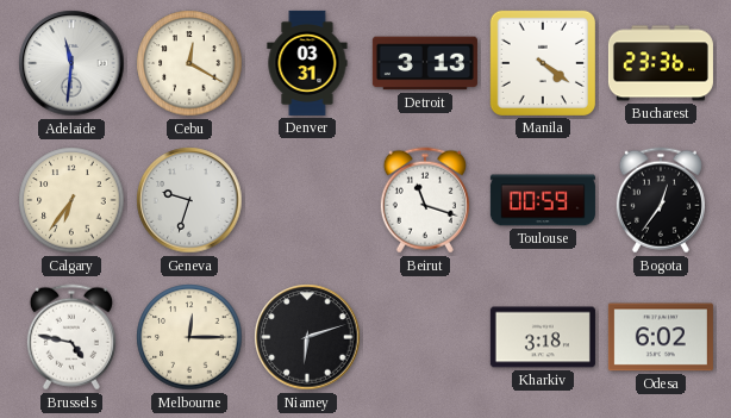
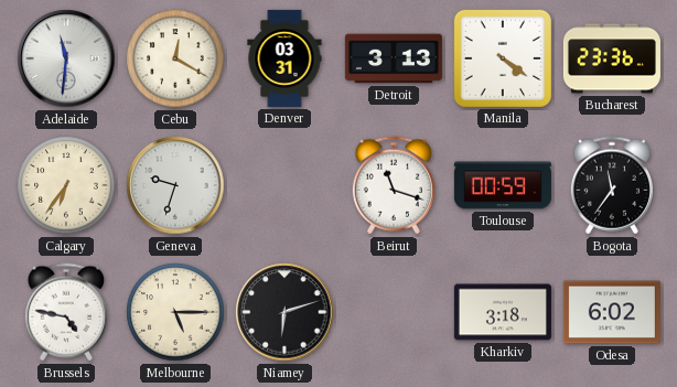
Bogota: 12:36 -> 11:36
Melbourne: 12:15 -> 5:15
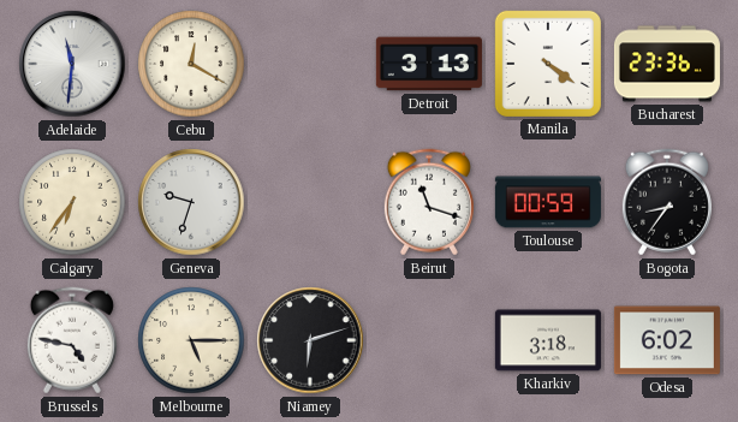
Denver: 03:31 -> none
Bogota: 11:36 -> 8:36
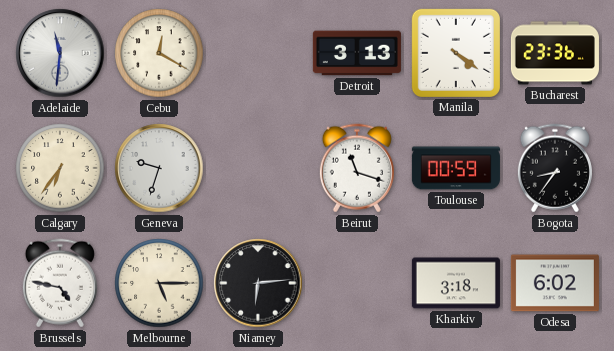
Niamey: 6:12 -> 6:14
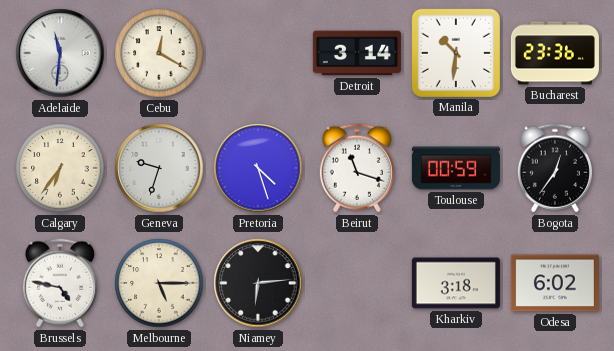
Detroit: 3:13 -> 3:14
Manila: 4:21 -> 10:31
Pretoria: none -> 4:27
Bogota: 8:36 -> 12:36
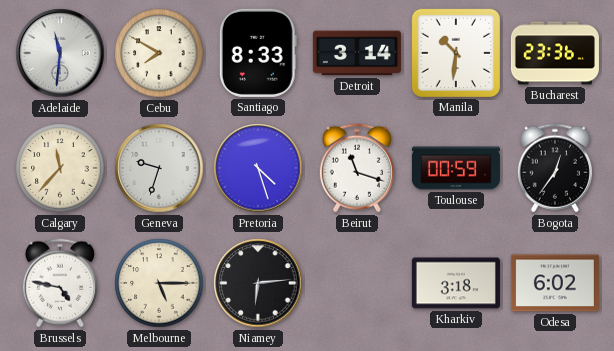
Cebu: 12:20 -> 7:50
Santiago: none -> 8:33
Calgary: 6:36 -> 11:37
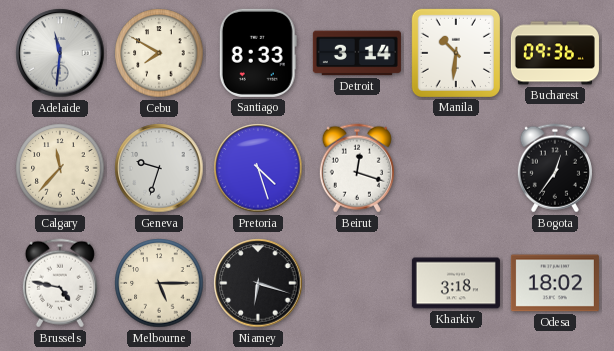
Bucharest: 23:36 -> 09:36
Beirut: 11:18 -> 12:18
Toulouse: 00:59 -> none
Niamey: 6:14 -> 6:18
Odesa: 6:02 -> 18:02
